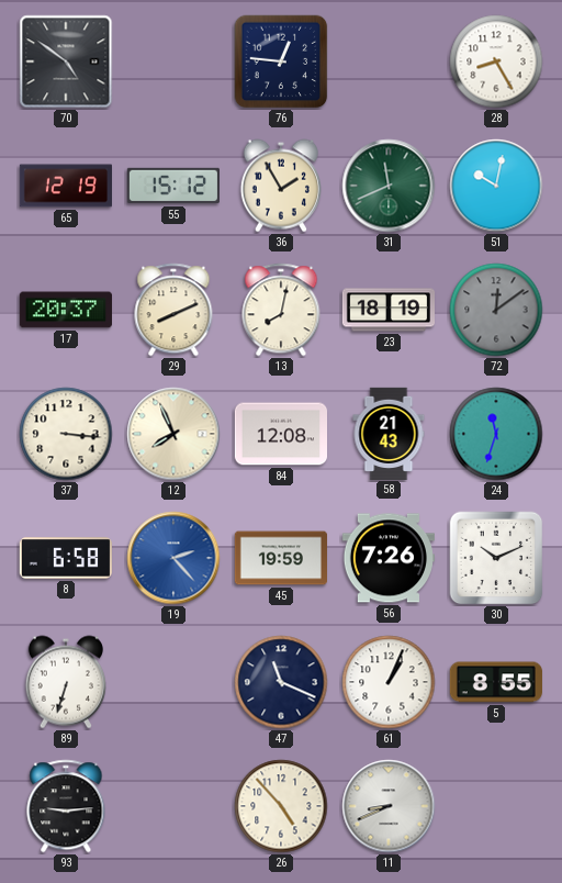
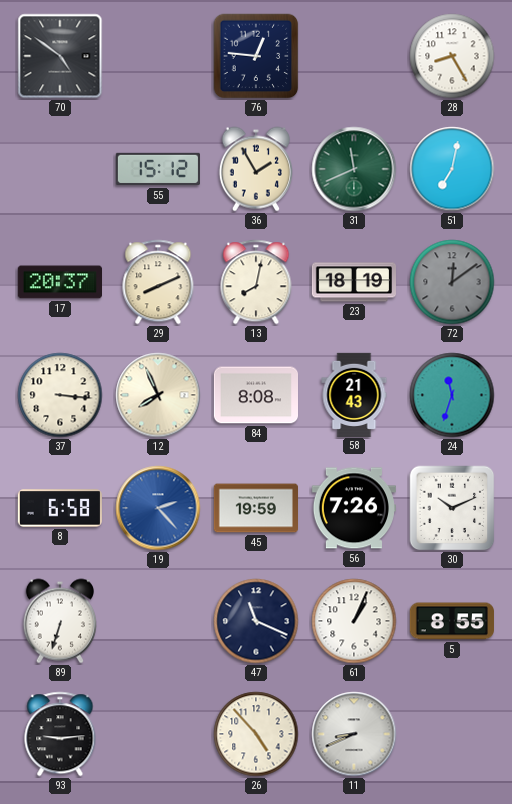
65: 12:19 -> none
51: 10:02 -> 7:02
84: 12:08 -> 8:08
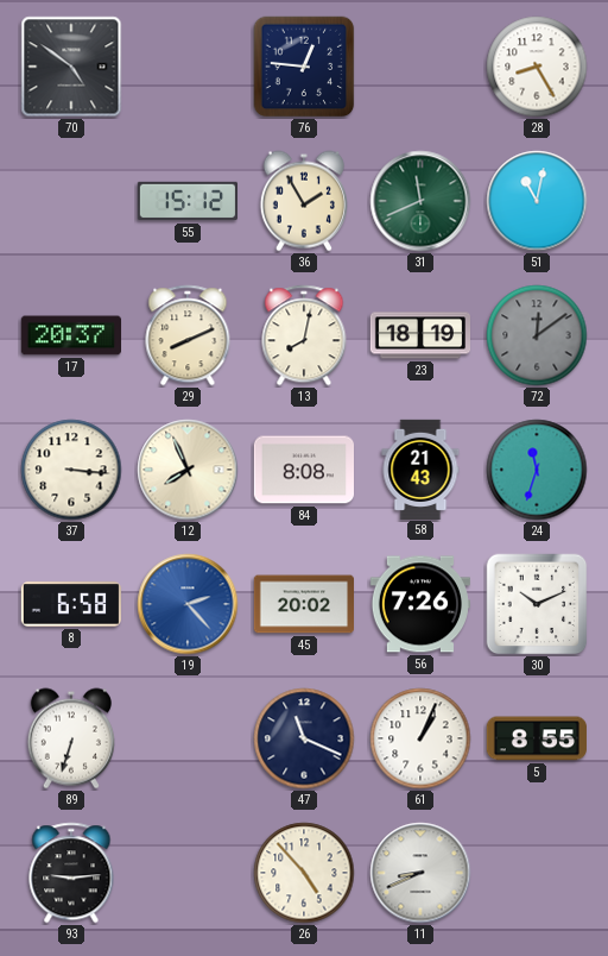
51: 7:02 -> 11:02
45: 19:59 -> 20:02
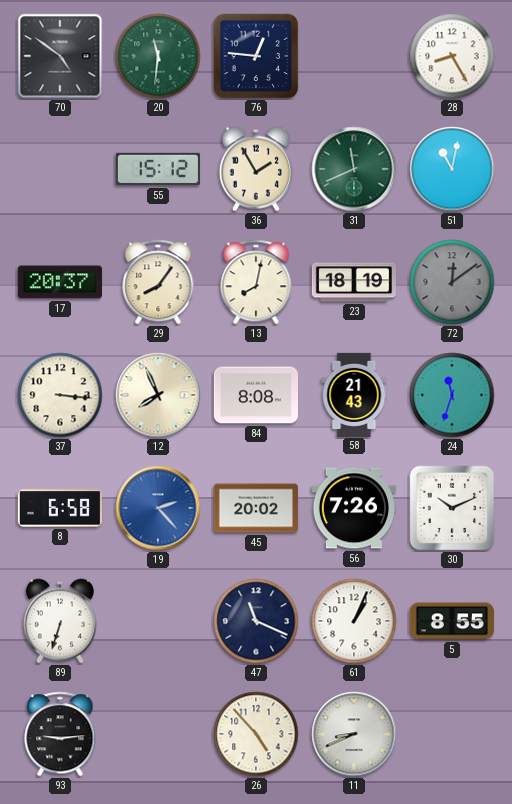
20: none -> 11:31
29: 8:11 -> 8:06
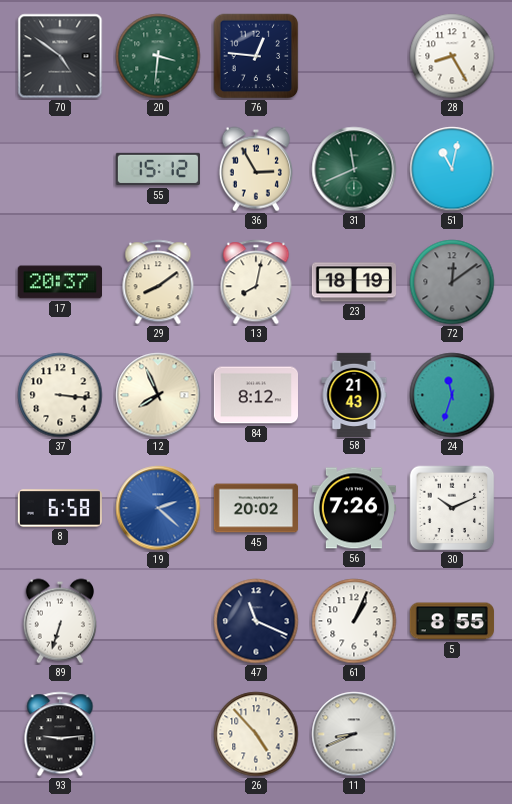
20: 11:31 -> 3:31
36: 1:55 -> 2:55
29: 8:06 -> 8:09
84: 8:08 -> 8:12
19: 2:23 -> 2:22
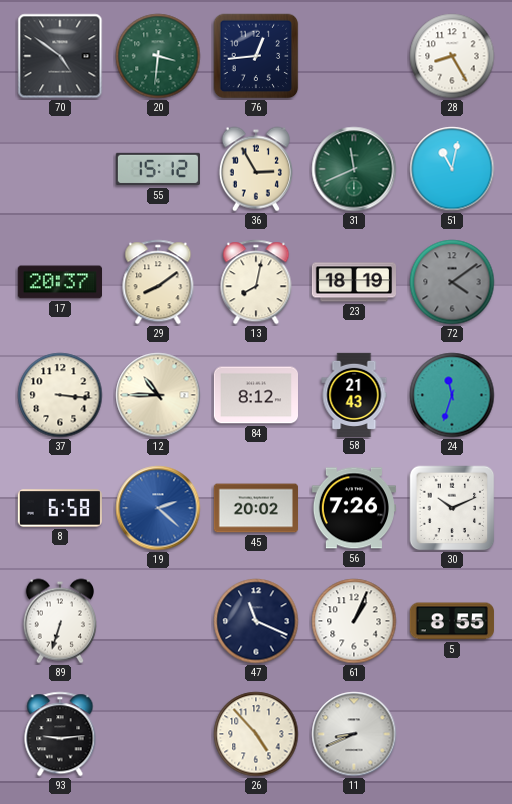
76: 12:46 -> 12:44
72: 12:09 -> 4:09
12: 7:56 -> 10:45
